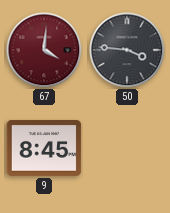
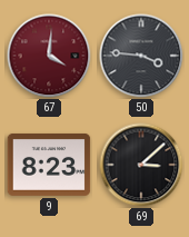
9: 8:45 -> 8:23
69: none -> 3:08
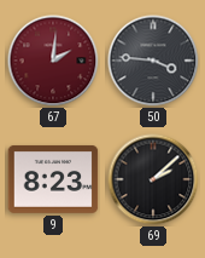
67: 4:01 -> 2:01
69: 3:08 -> 2:08
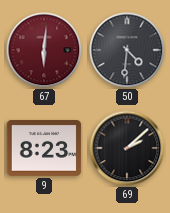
67: 2:01 -> 6:01
50: 3:46 -> 4:31
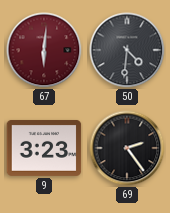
9: 8:23 -> 3:23
69: 2:08 -> 2:24
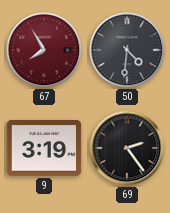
67: 6:01 -> 7:55
9: 3:23 -> 3:19
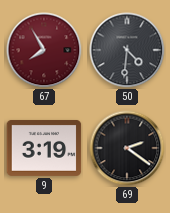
69: 2:24 -> 2:21
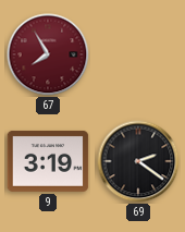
50: 4:31 -> none
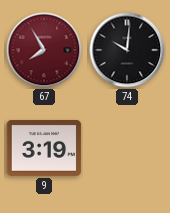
74: none -> 10:01
69: 2:21 -> none
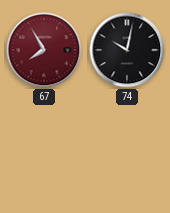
74: 10:01 -> 10:02
9: 3:19 -> none
